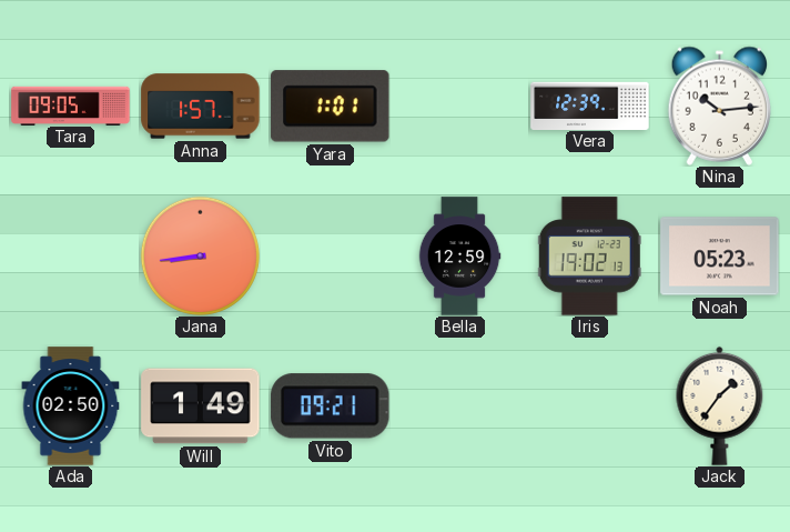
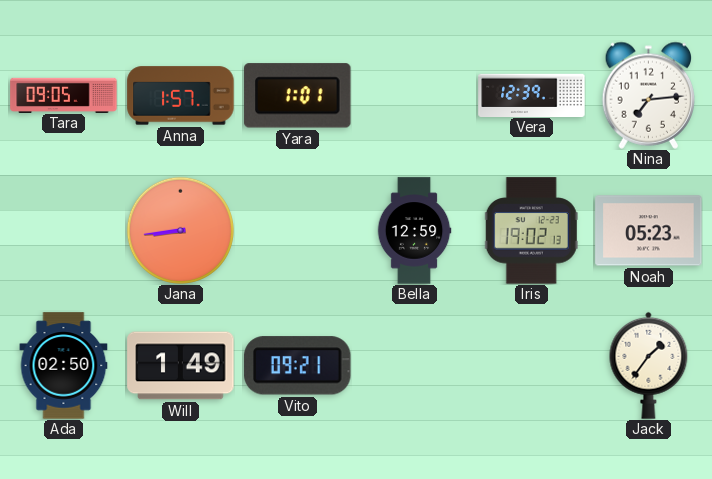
Nina: 10:14 -> 7:14
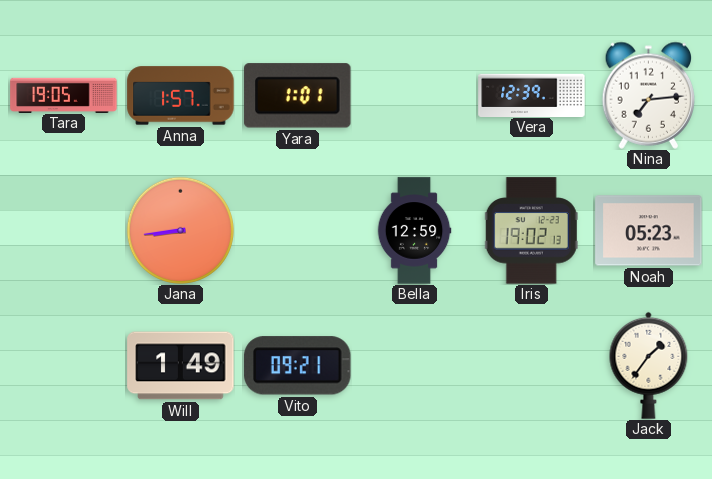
Tara: 09:05 -> 19:05
Ada: 02:50 -> none
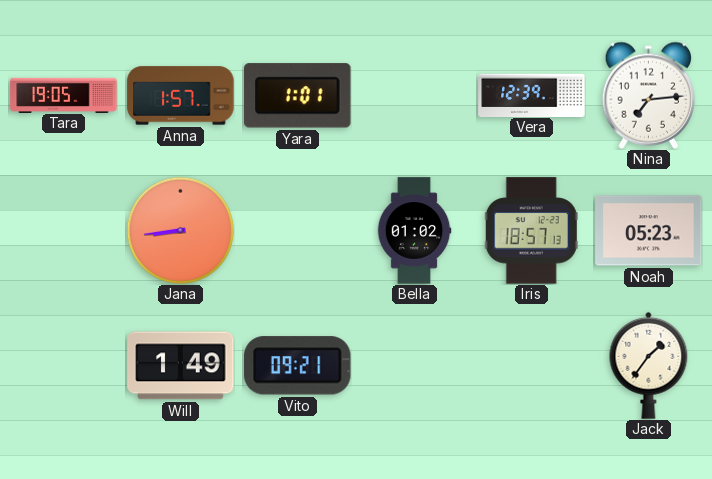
Bella: 12:59 -> 01:02
Iris: 19:02 -> 18:57
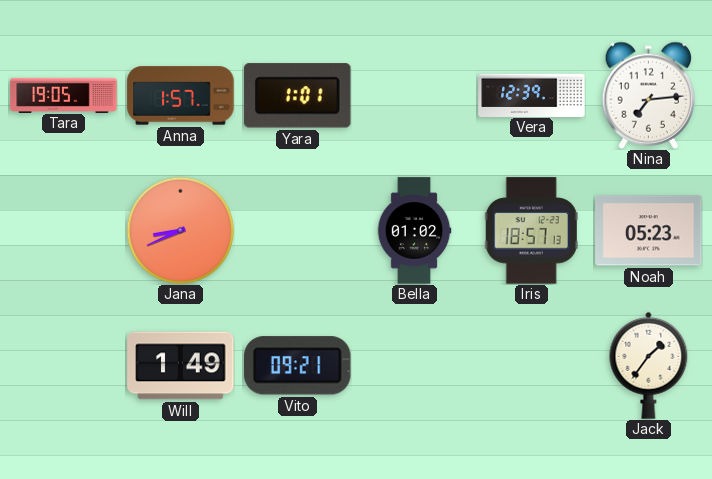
Jana: 8:44 -> 8:41
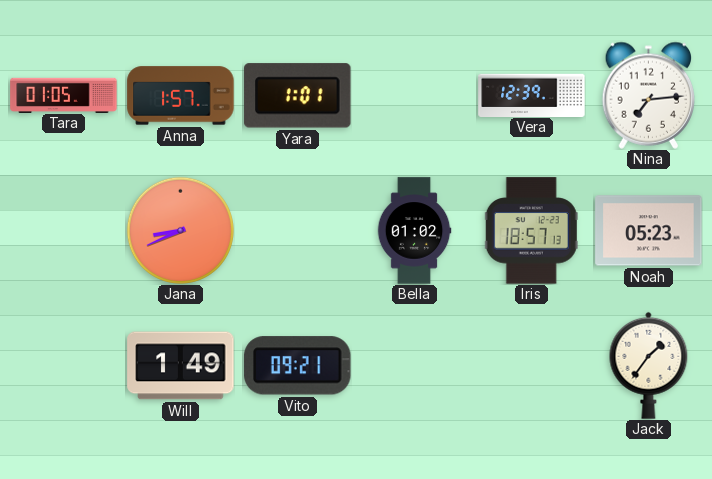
Tara: 19:05 -> 01:05
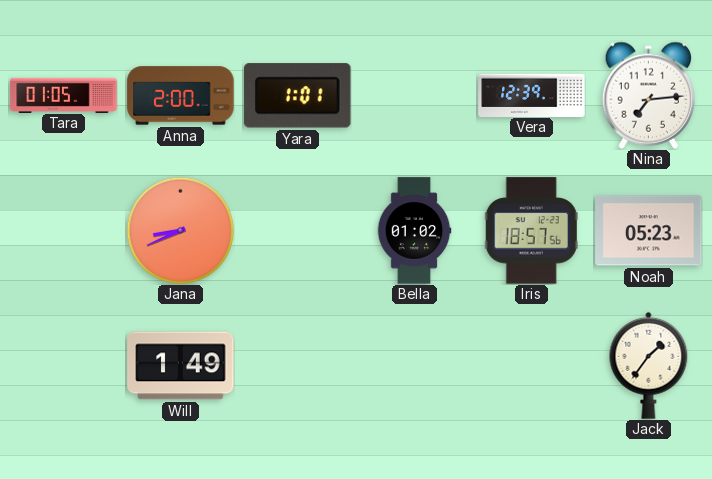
Anna: 1:57 -> 2:00
Iris: 18:57:13 -> 18:57:56
Vito: 09:21 -> none
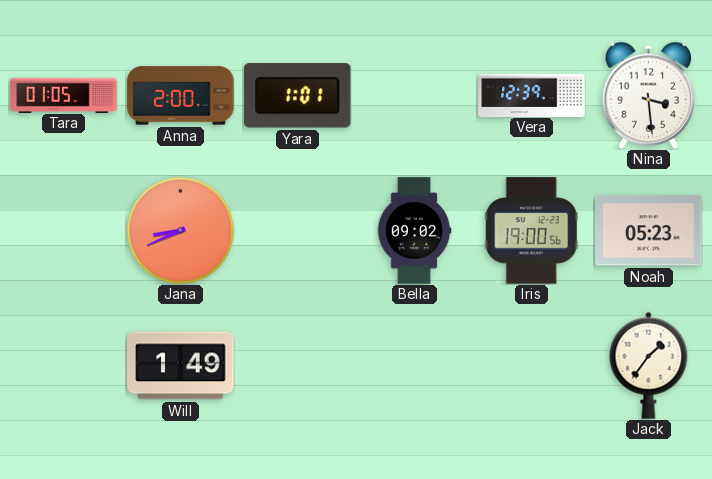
Nina: 7:14 -> 3:29
Bella: 01:02 -> 09:02
Iris: 18:57 -> 19:00
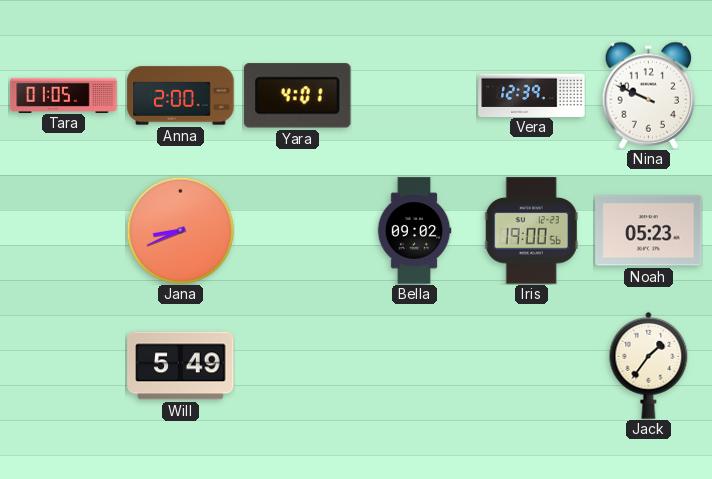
Yara: 1:01 -> 4:01
Nina: 3:29 -> 9:49
Will: 1:49 -> 5:49
